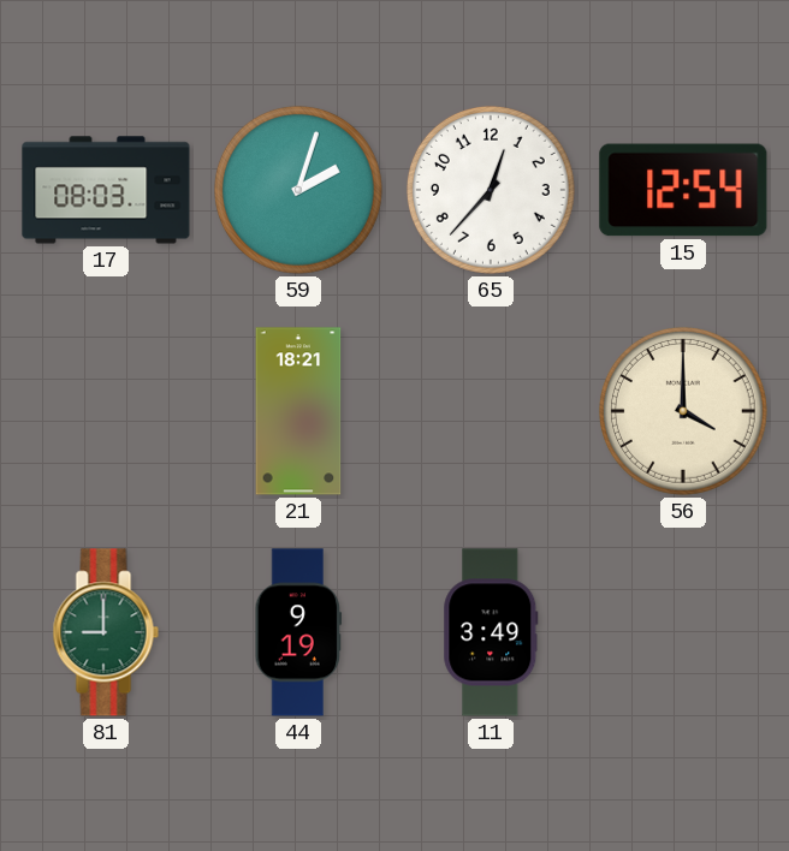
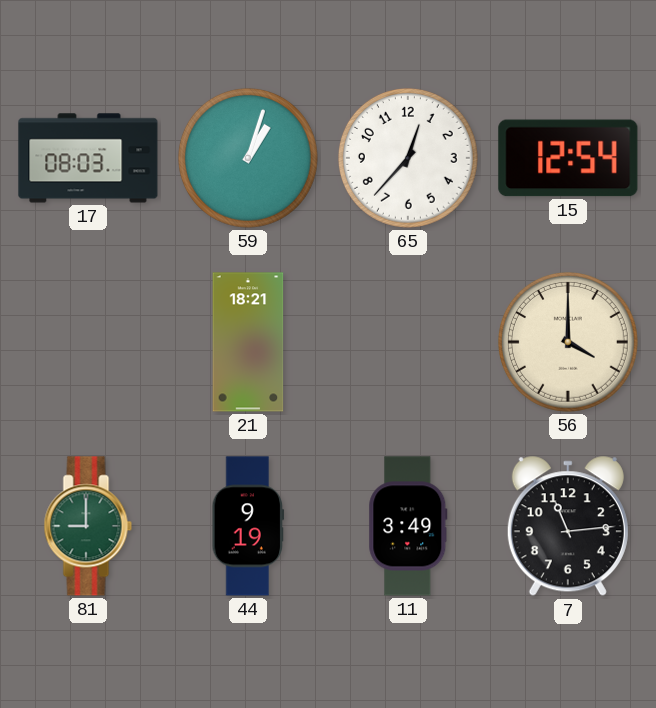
59: 2:03 -> 1:03
7: none -> 11:14
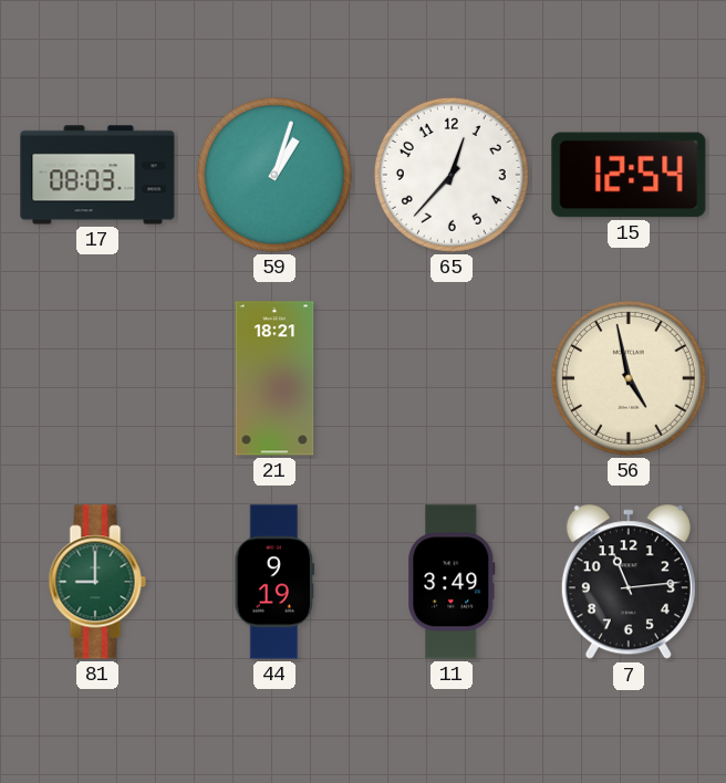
56: 4:00 -> 4:58
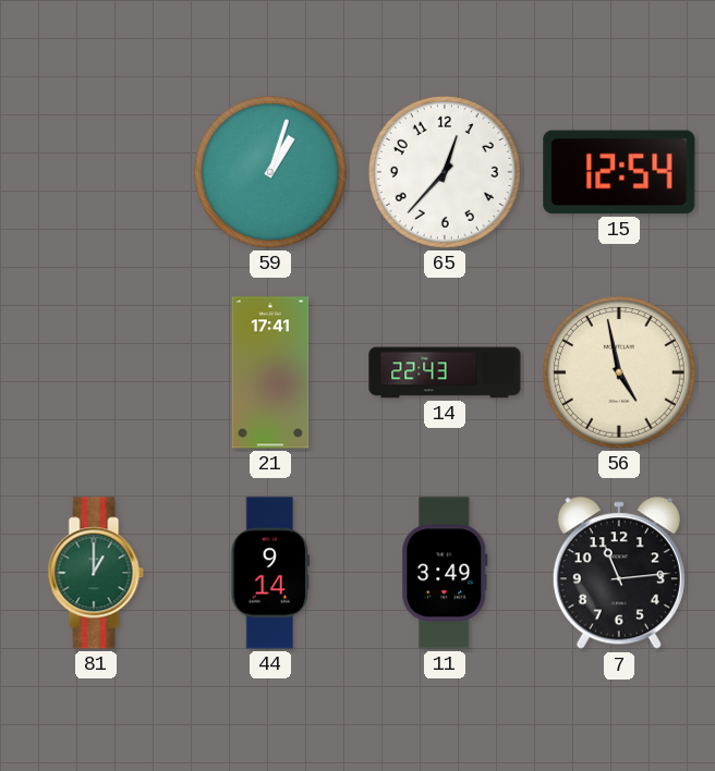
17: 08:03 -> none
21: 18:21 -> 17:41
14: none -> 22:43
81: 9:00 -> 1:00
44: 9:19 -> 9:14
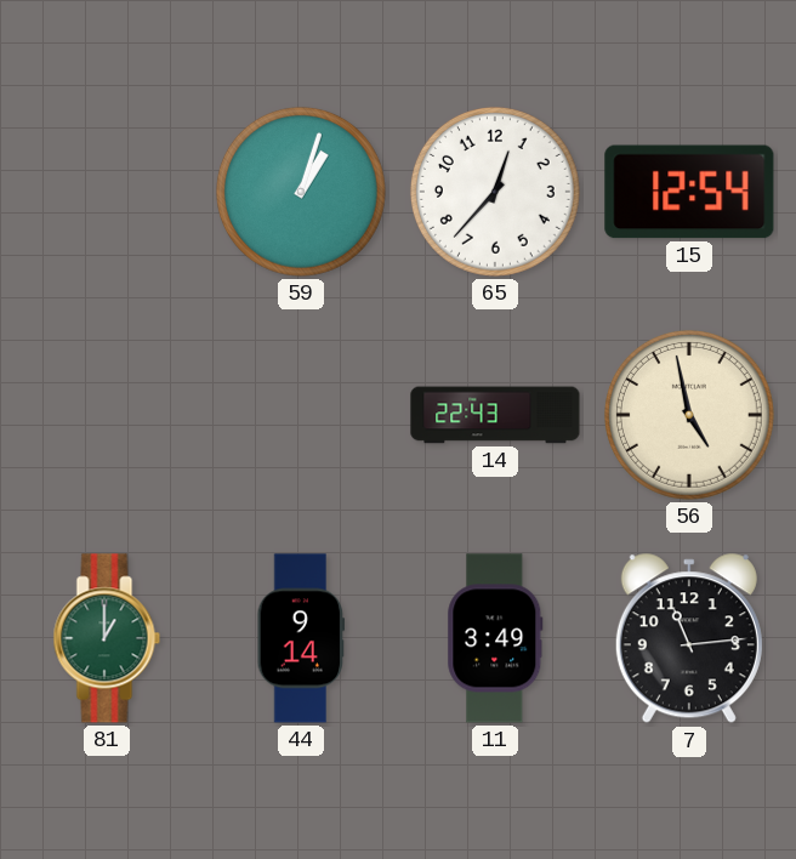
21: 17:41 -> none
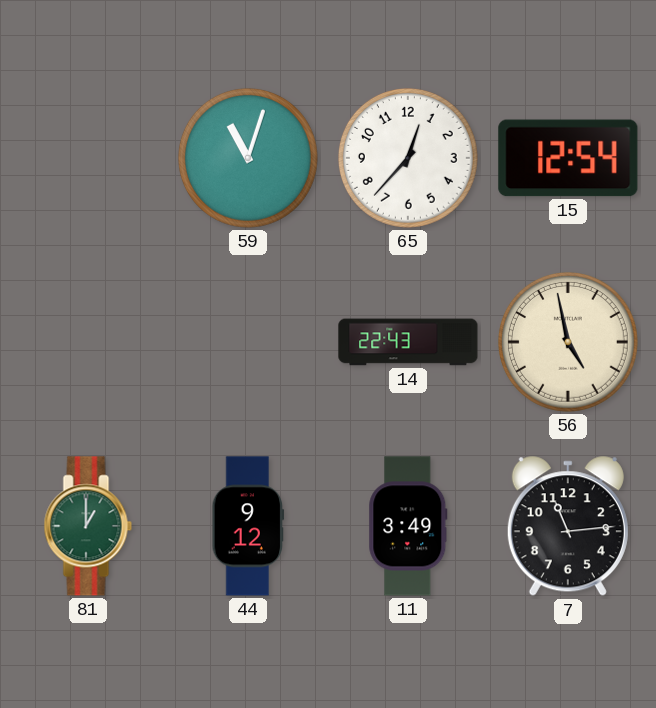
59: 1:03 -> 11:03
44: 9:14 -> 9:12
